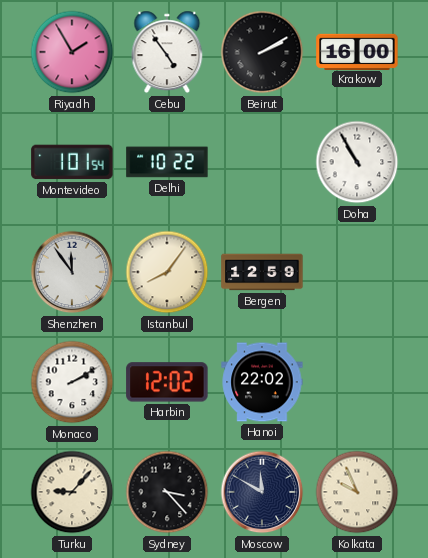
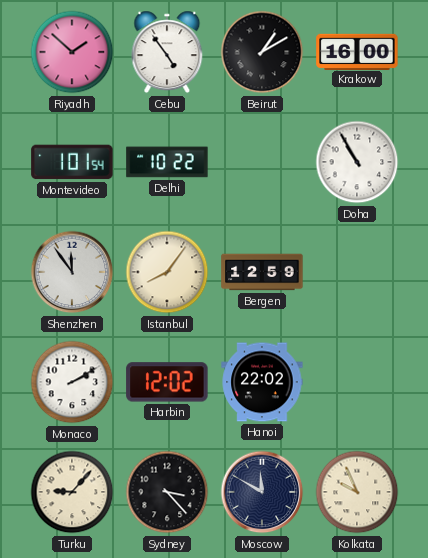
Riyadh: 1:55 -> 1:52
Beirut: 2:10 -> 1:10
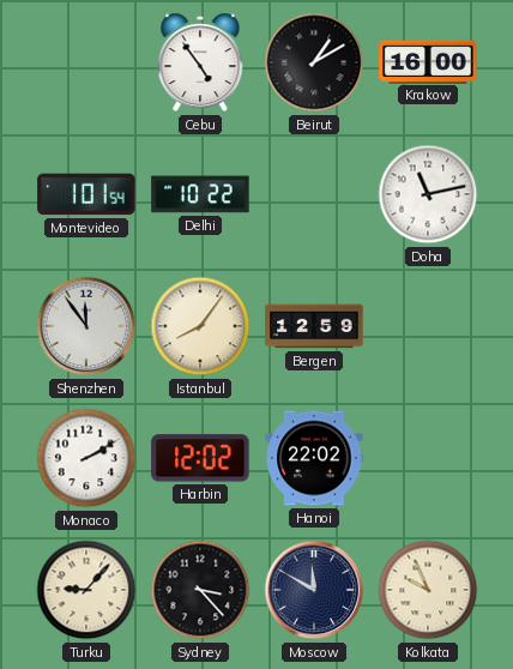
Riyadh: 1:52 -> none
Doha: 10:55 -> 11:13
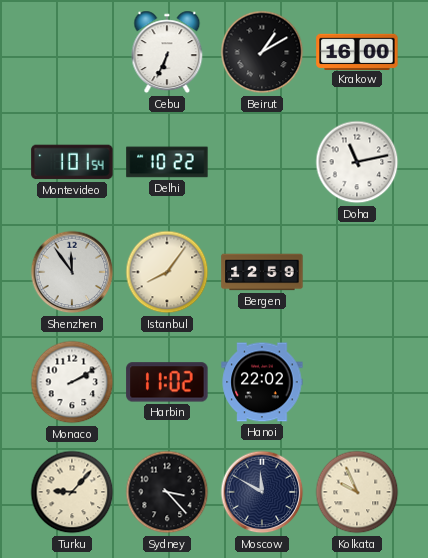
Cebu: 4:54 -> 6:34
Harbin: 12:02 -> 11:02
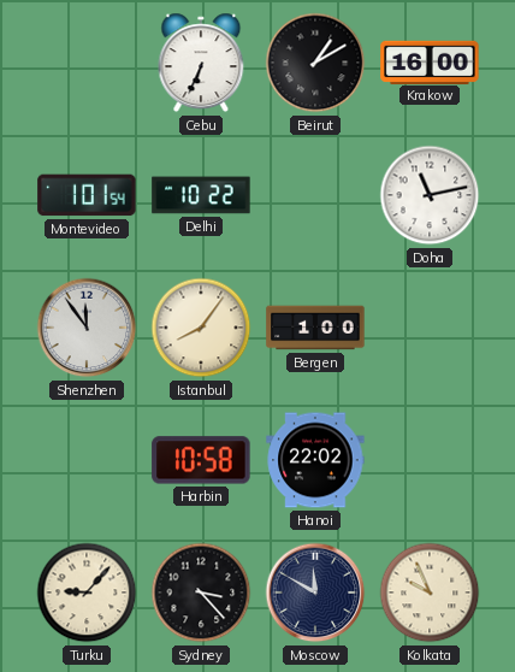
Bergen: 12:59 -> 1:00
Monaco: 2:10 -> none
Harbin: 11:02 -> 10:58
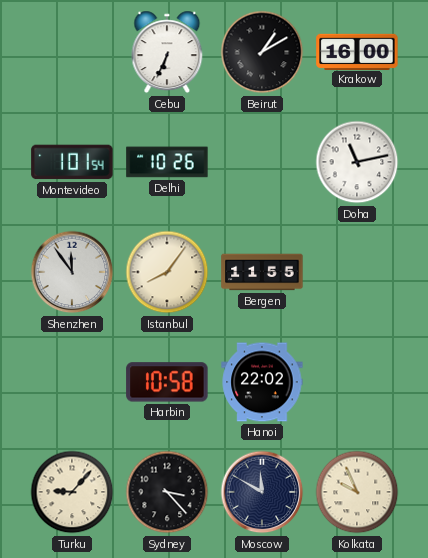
Delhi: 10:22 -> 10:26
Bergen: 1:00 -> 11:55
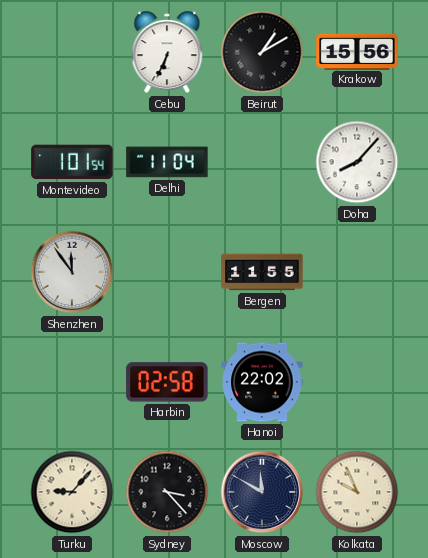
Krakow: 16:00 -> 15:56
Delhi: 10:26 -> 11:04
Doha: 11:13 -> 8:07
Istanbul: 8:06 -> none
Harbin: 10:58 -> 02:58
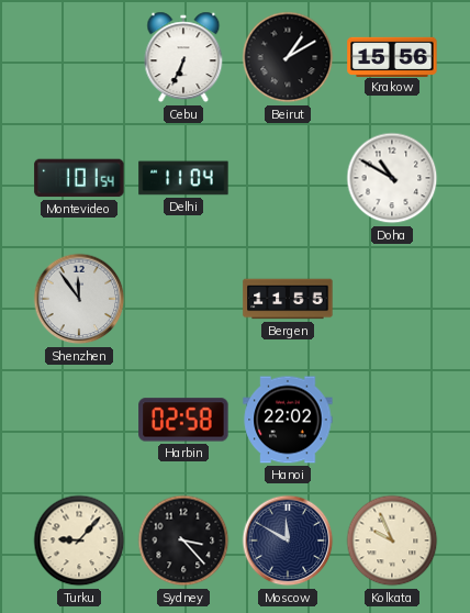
Doha: 8:07 -> 10:50
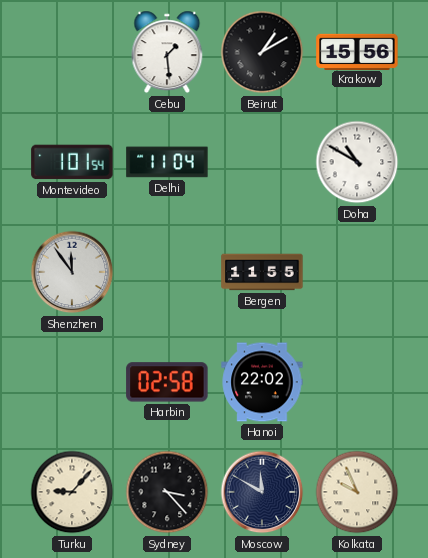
Cebu: 6:34 -> 1:29
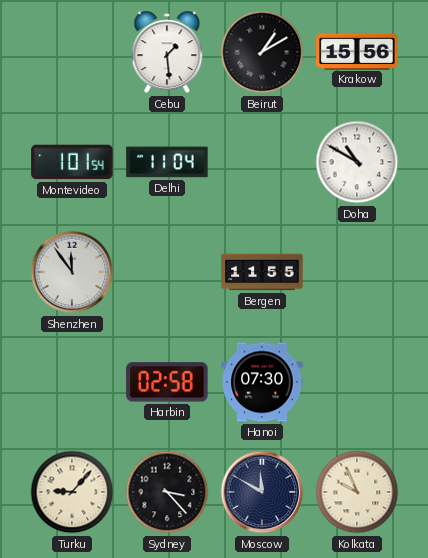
Hanoi: 22:02 -> 07:30
